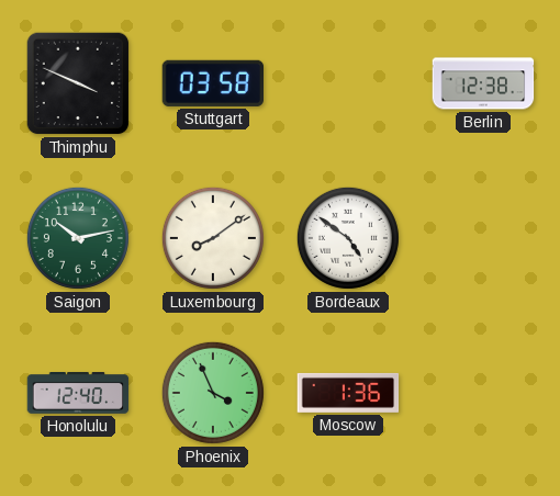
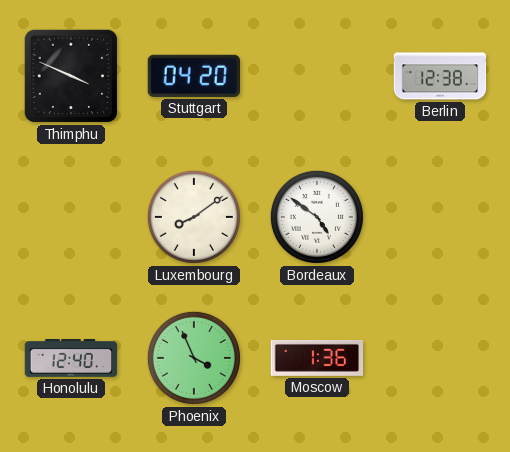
Stuttgart: 03:58 -> 04:20
Saigon: 10:13 -> none
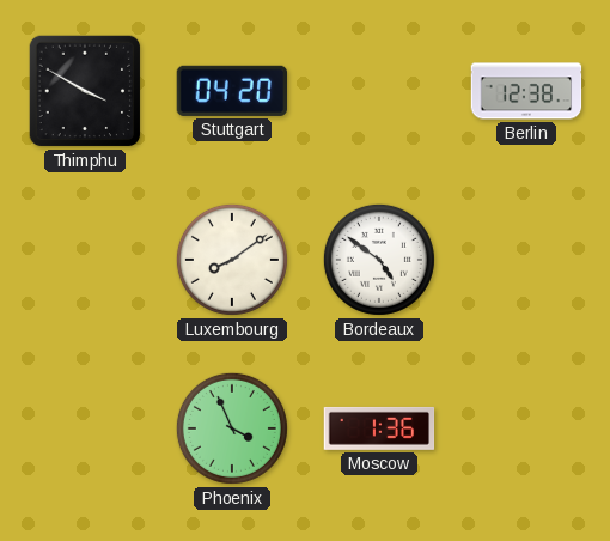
Thimphu: 3:49 -> 3:50
Honolulu: 12:40 -> none
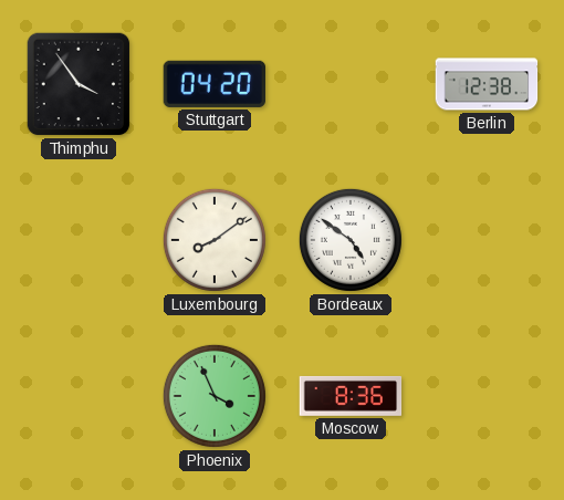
Thimphu: 3:50 -> 3:54
Moscow: 1:36 -> 8:36
